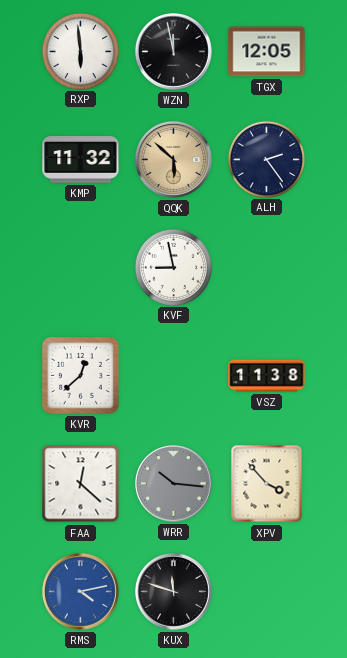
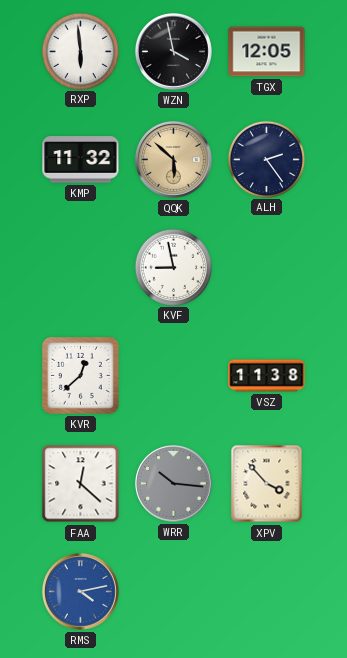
WZN: 11:58 -> 3:58
KUX: 11:48 -> none
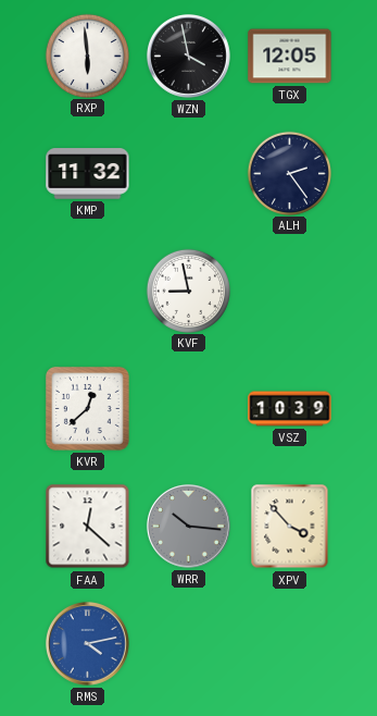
QQK: 5:52 -> none
VSZ: 11:38 -> 10:39
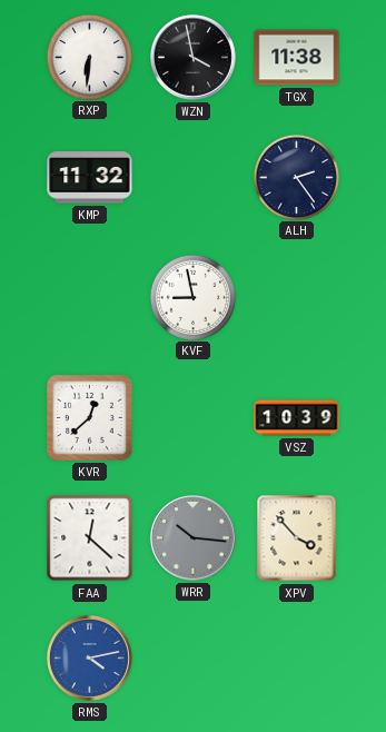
RXP: 5:59 -> 6:31
TGX: 12:05 -> 11:38
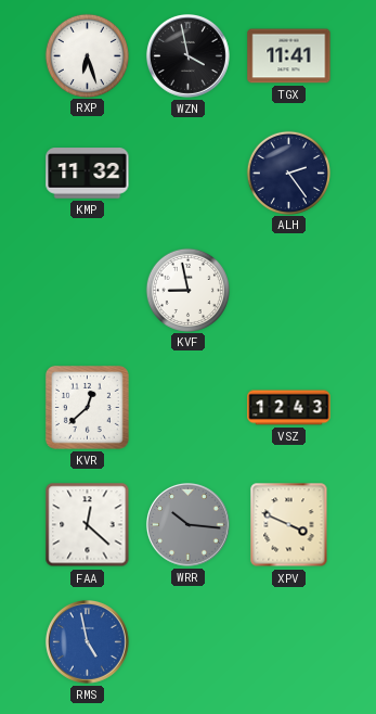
RXP: 6:31 -> 6:27
TGX: 11:38 -> 11:41
VSZ: 10:39 -> 12:43
XPV: 3:53 -> 3:49
RMS: 4:13 -> 4:58
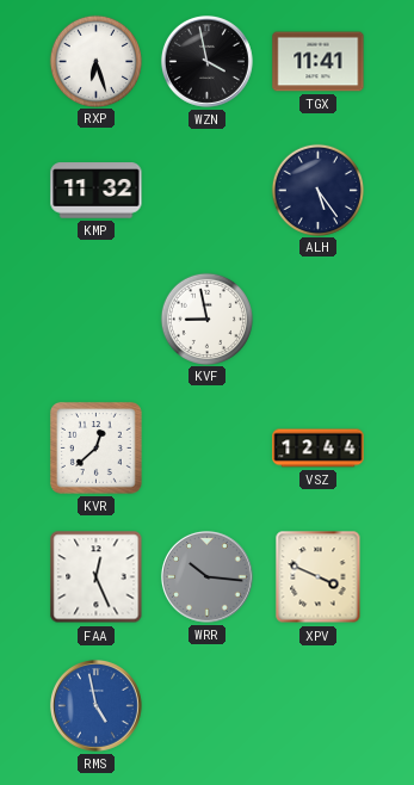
ALH: 2:24 -> 5:24
VSZ: 12:43 -> 12:44
FAA: 12:22 -> 12:26
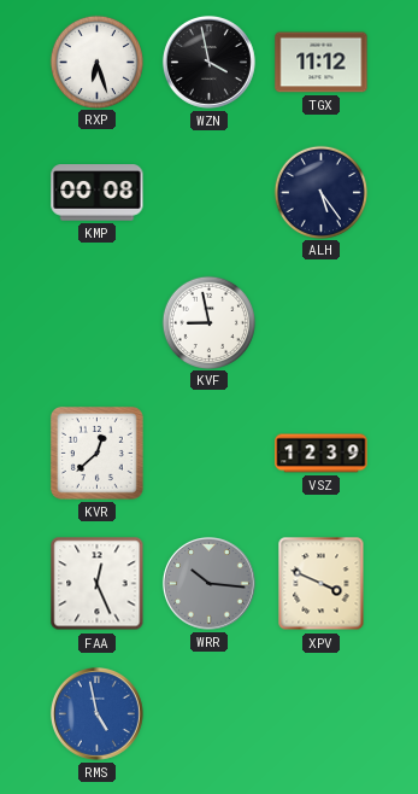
TGX: 11:41 -> 11:12
KMP: 11:32 -> 00:08
VSZ: 12:44 -> 12:39
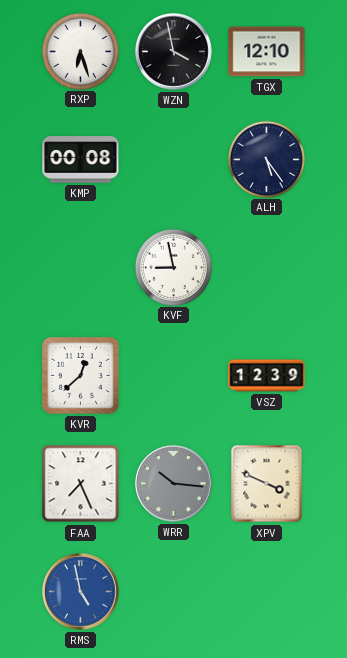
TGX: 11:12 -> 12:10
FAA: 12:26 -> 7:26
